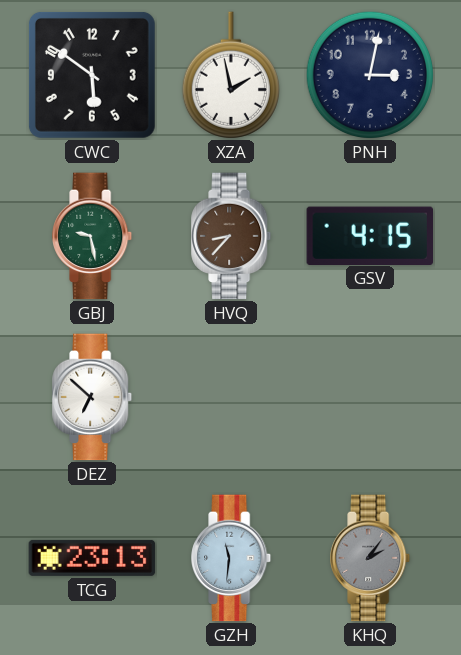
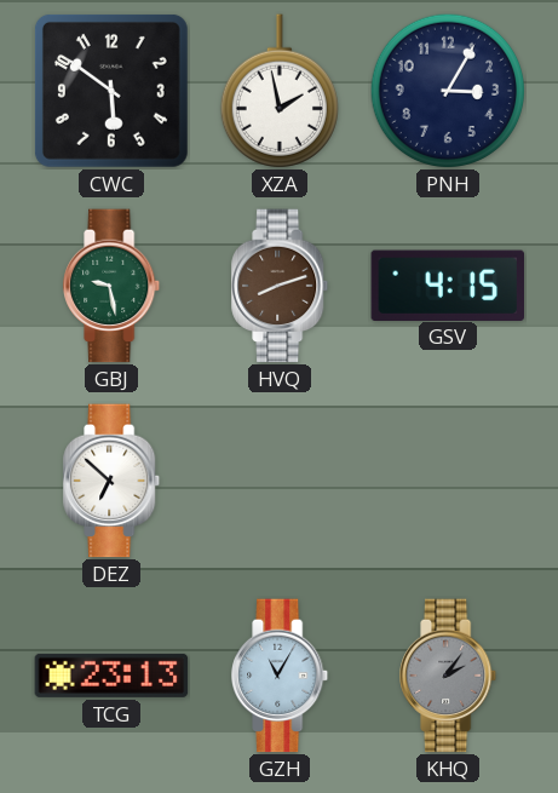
PNH: 3:02 -> 3:05
HVQ: 8:37 -> 8:12
GZH: 11:31 -> 11:05
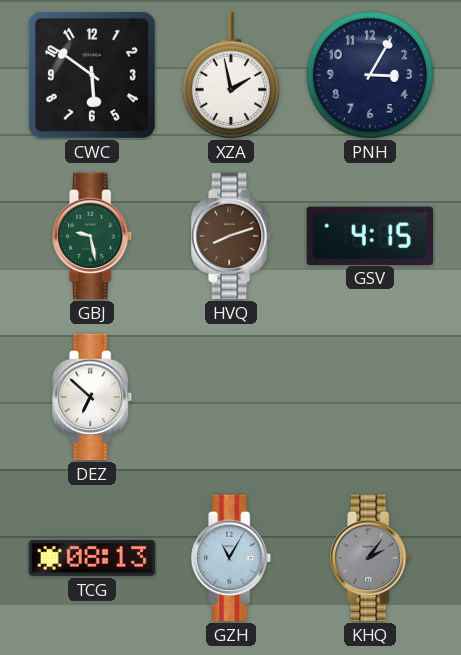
TCG: 23:13 -> 08:13
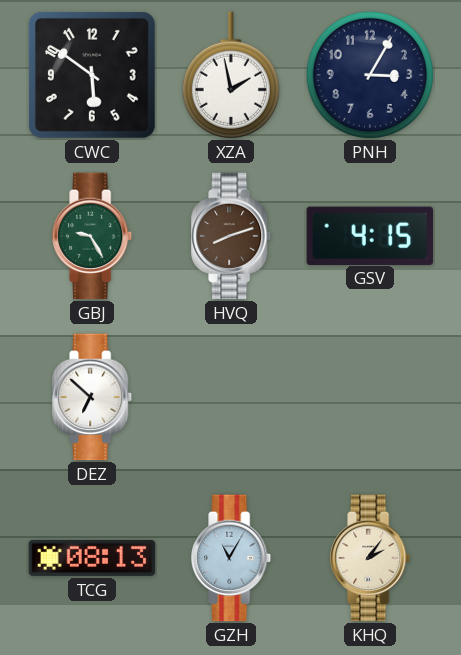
GBJ: 9:28 -> 9:25
KHQ dial: grey -> cream
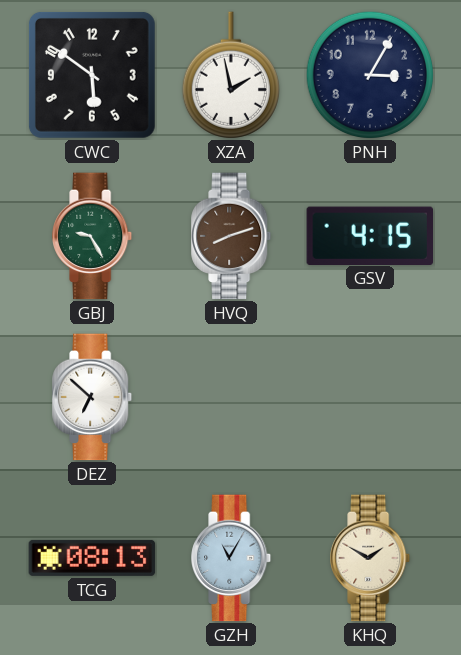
KHQ: 2:06 -> 1:50
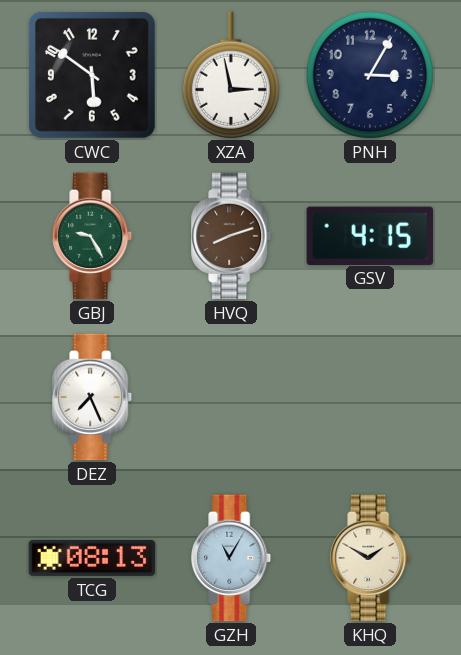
XZA: 1:58 -> 2:58
DEZ: 6:52 -> 7:26
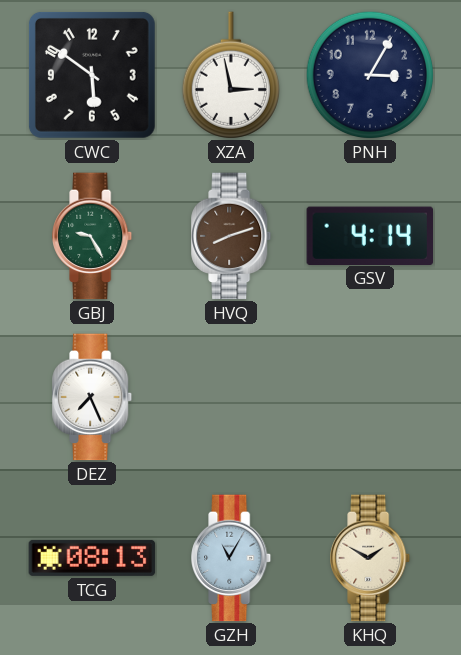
GSV: 4:15 -> 4:14
